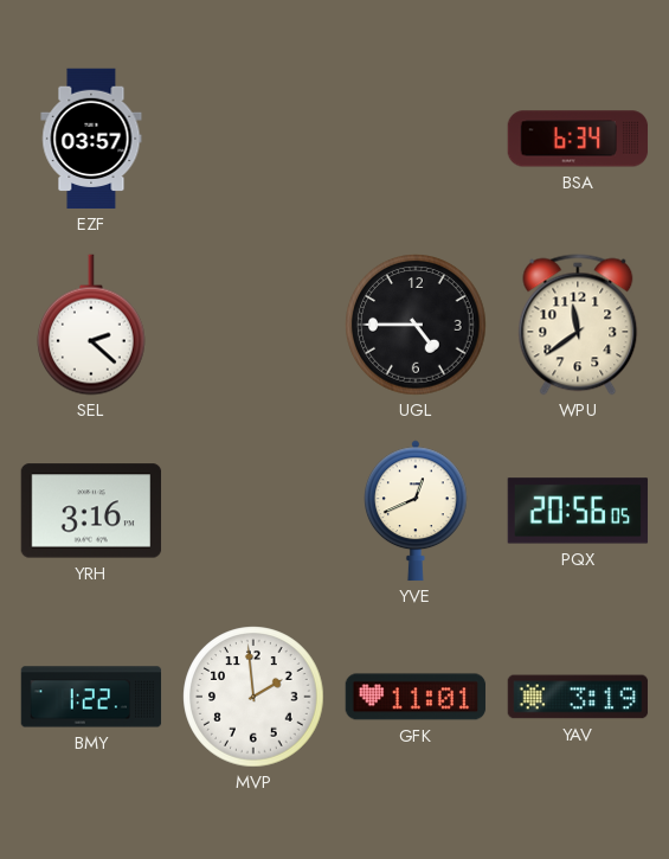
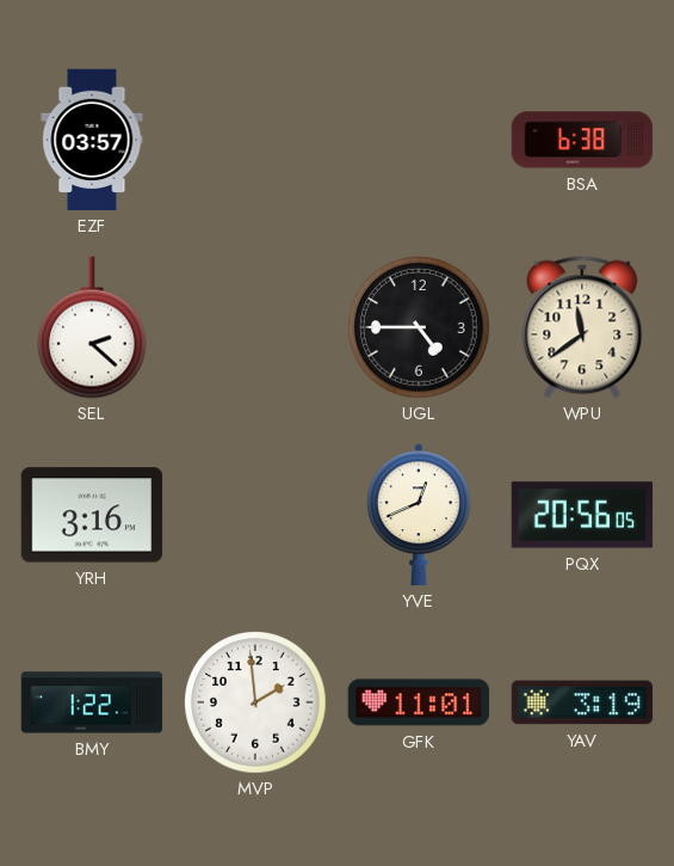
BSA: 6:34 -> 6:38
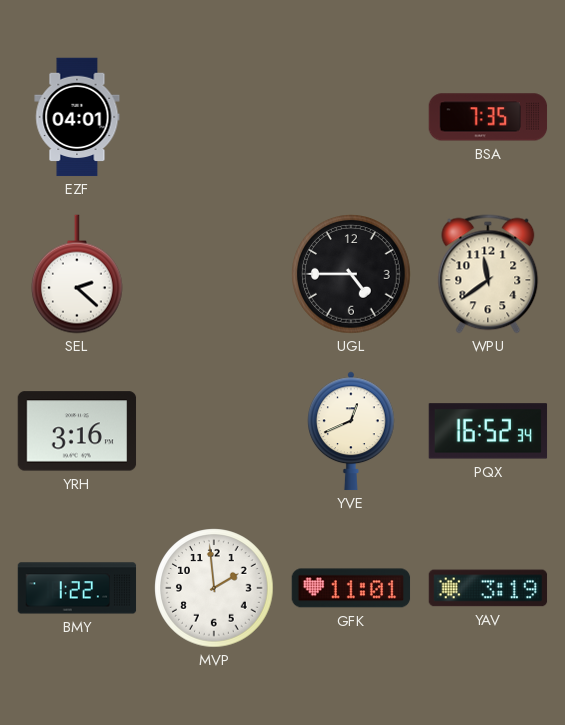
EZF: 03:57 -> 04:01
BSA: 6:38 -> 7:35
PQX: 20:56 -> 16:52
